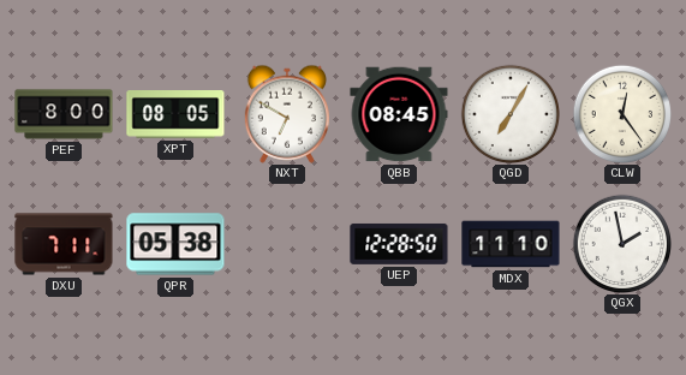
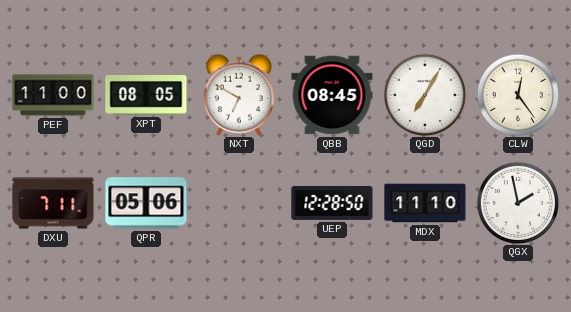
PEF: 8:00 -> 11:00
QPR: 05:38 -> 05:06
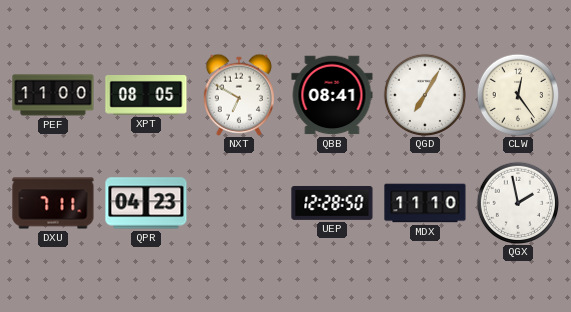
QBB: 08:45 -> 08:41
QPR: 05:06 -> 04:23
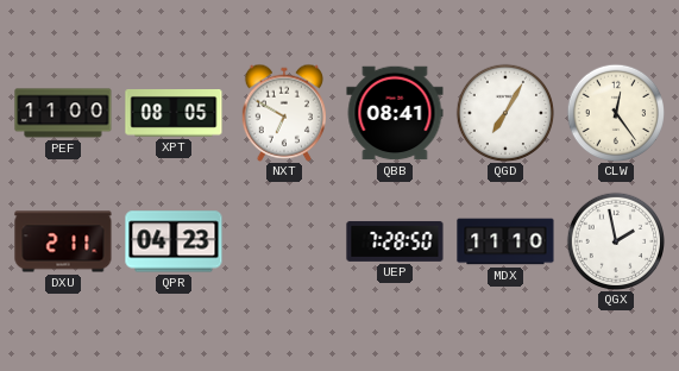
DXU: 7:11 -> 2:11
UEP: 12:28 -> 7:28
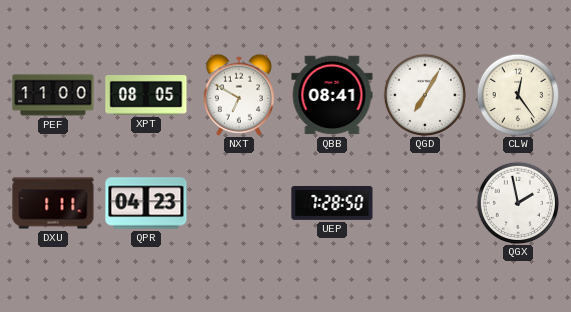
DXU: 2:11 -> 1:11
MDX: 11:10 -> none
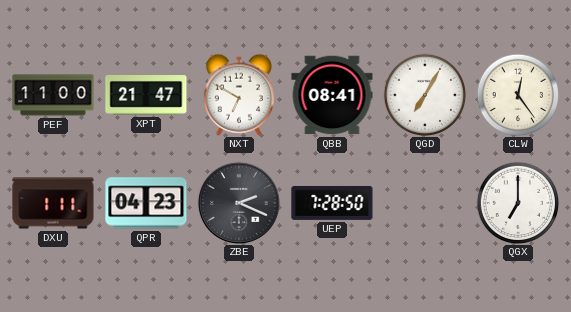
XPT: 08:05 -> 21:47
ZBE: none -> 2:19
QGX: 1:58 -> 7:00
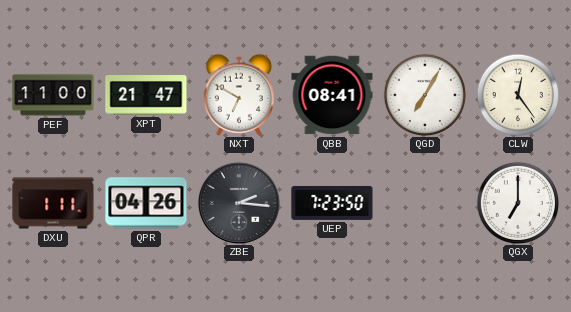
QPR: 04:23 -> 04:26
ZBE: 2:19 -> 2:16
UEP: 7:28 -> 7:23
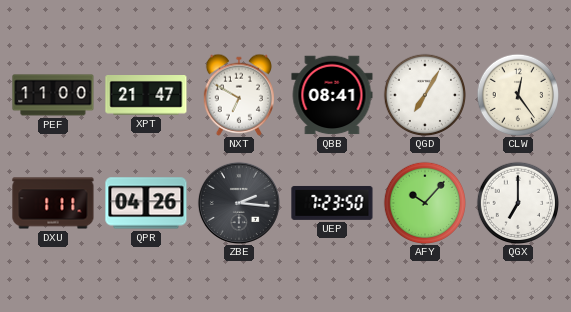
AFY: none -> 10:07
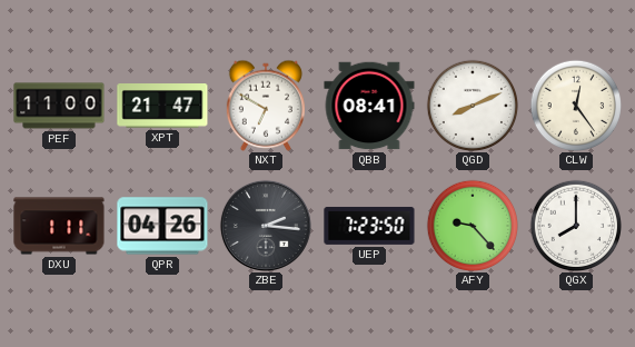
QGD: 7:05 -> 8:11
AFY: 10:07 -> 9:23
QGX: 7:00 -> 8:00
